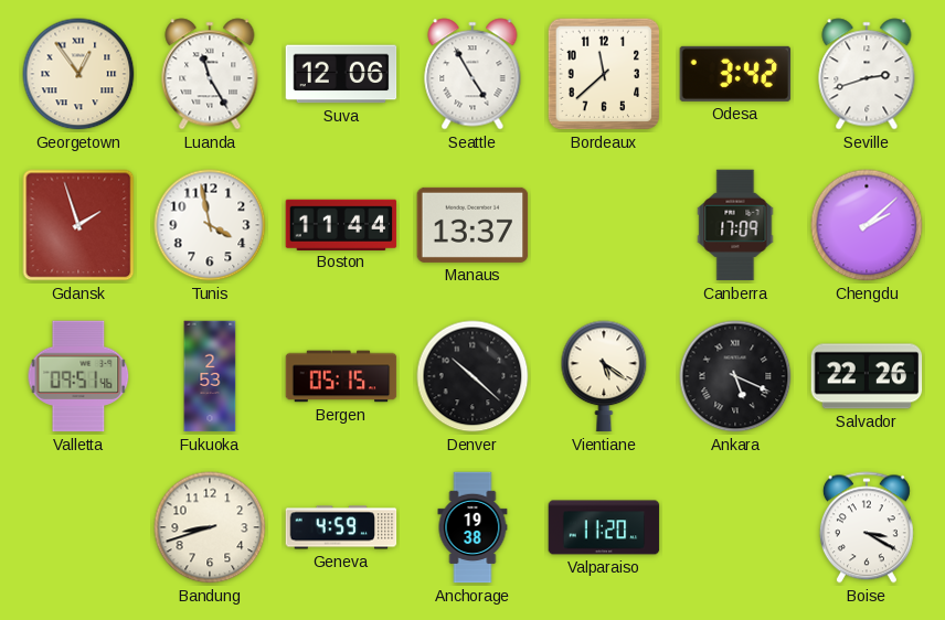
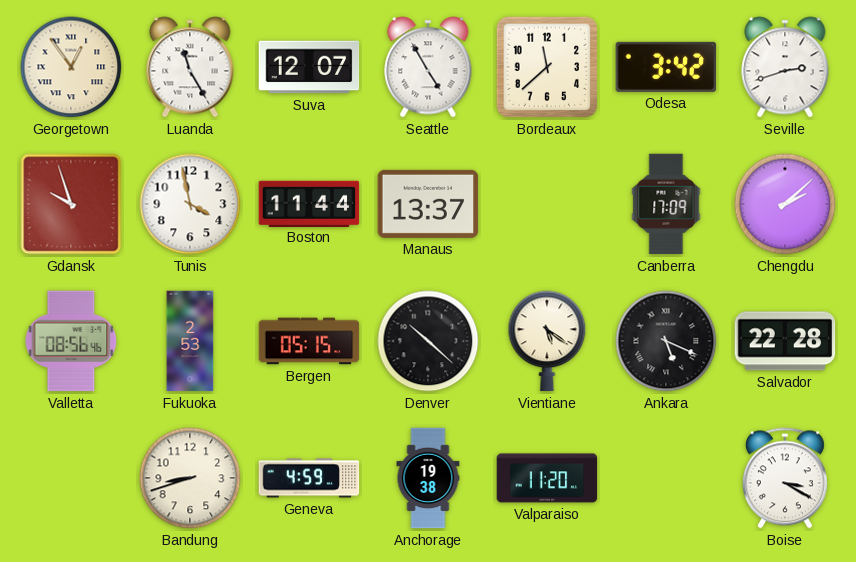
Suva: 12:06 -> 12:07
Gdansk: 1:57 -> 9:57
Valletta: 09:51 -> 08:56
Salvador: 22:26 -> 22:28
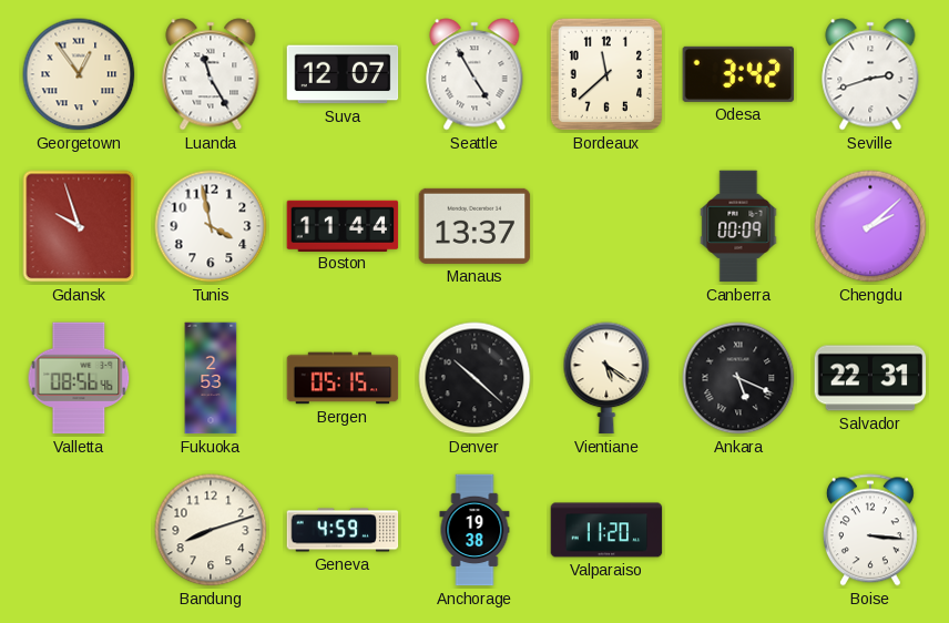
Canberra: 17:09 -> 00:09
Salvador: 22:28 -> 22:31
Bandung: 8:42 -> 8:12
Boise: 3:20 -> 3:16
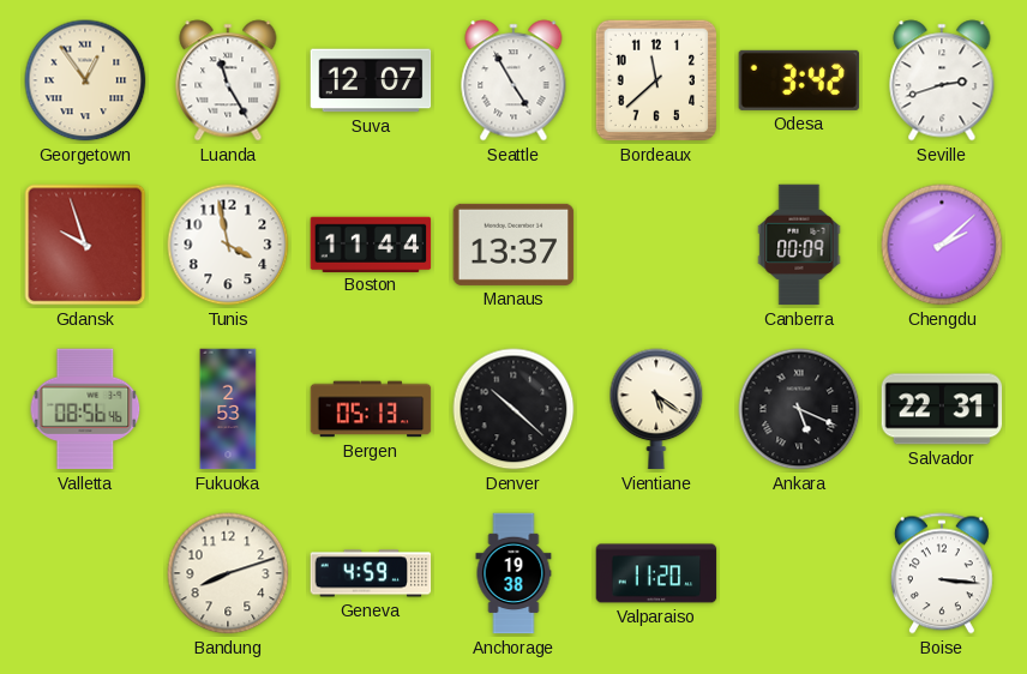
Bergen: 05:15 -> 05:13
